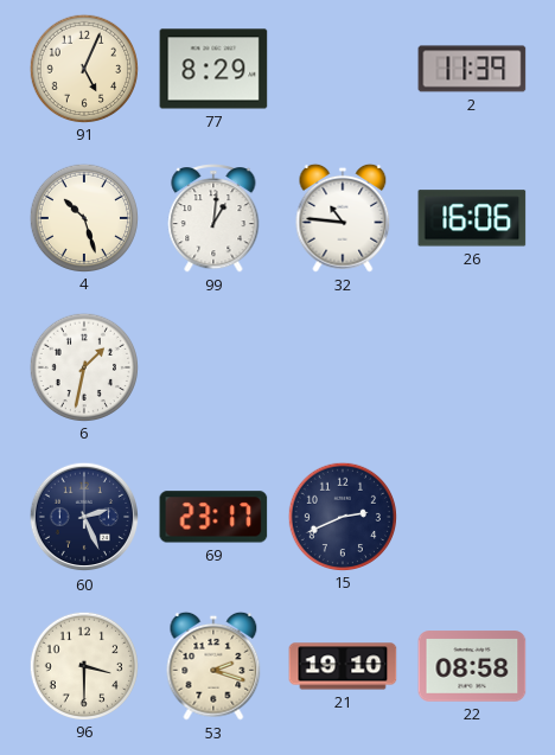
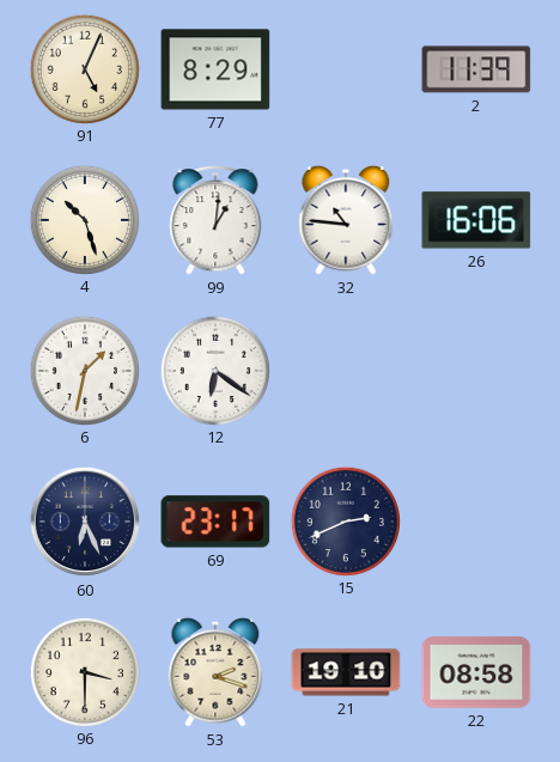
12: none -> 6:21
60: 2:26 -> 6:26
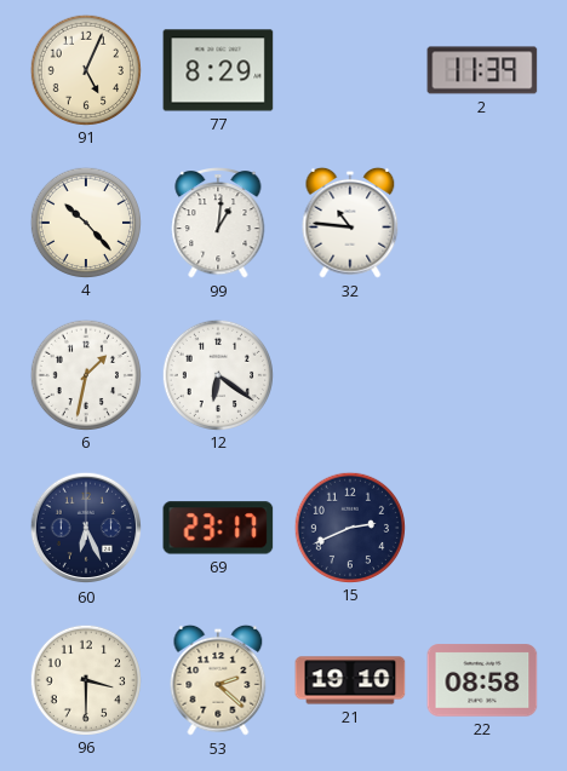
4: 10:27 -> 10:23
26: 16:06 -> none
53: 2:18 -> 2:22
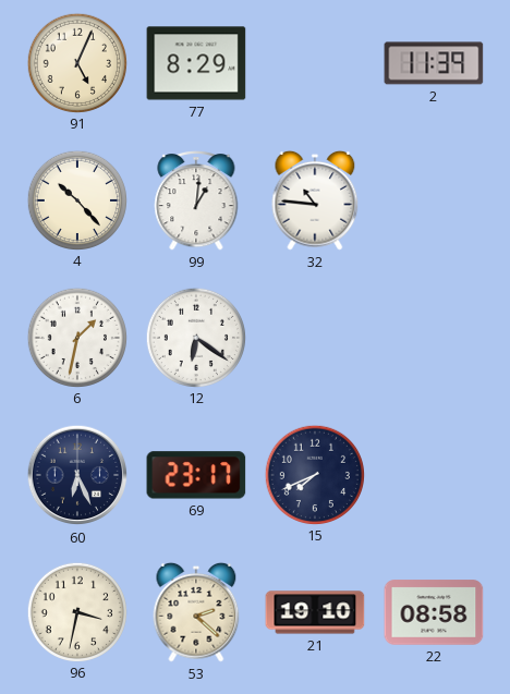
15: 2:41 -> 7:41
96: 3:30 -> 3:32
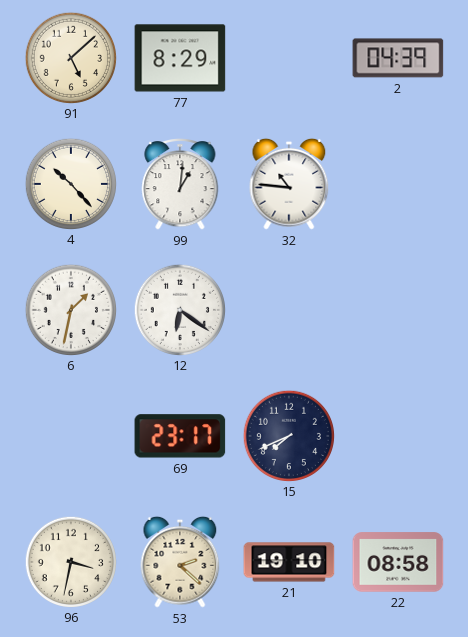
91: 5:04 -> 5:08
2: 11:39 -> 04:39
60: 6:26 -> none
